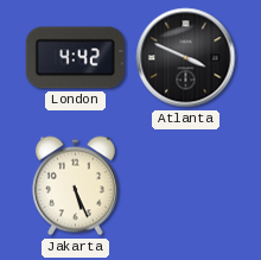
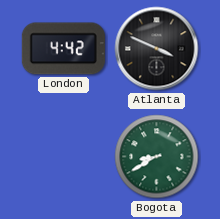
Jakarta: 5:26 -> none
Bogota: none -> 8:40
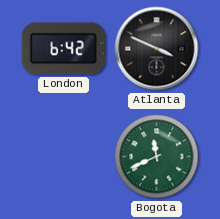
London: 4:42 -> 6:42
Bogota: 8:40 -> 11:41
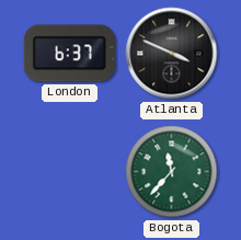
London: 6:42 -> 6:37
Bogota: 11:41 -> 11:37
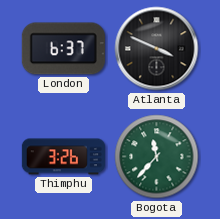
Thimphu: none -> 3:26
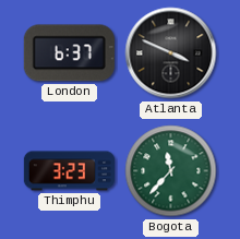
Thimphu: 3:26 -> 3:23
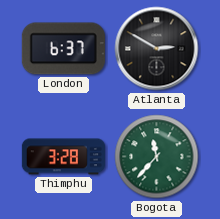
Atlanta: 3:49 -> 2:50
Thimphu: 3:23 -> 3:28
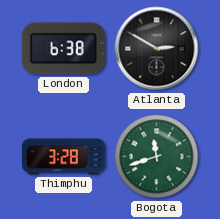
London: 6:37 -> 6:38
Bogota: 11:37 -> 11:42
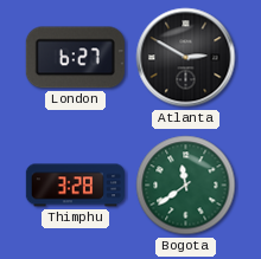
London: 6:38 -> 6:27
Bogota: 11:42 -> 11:39
